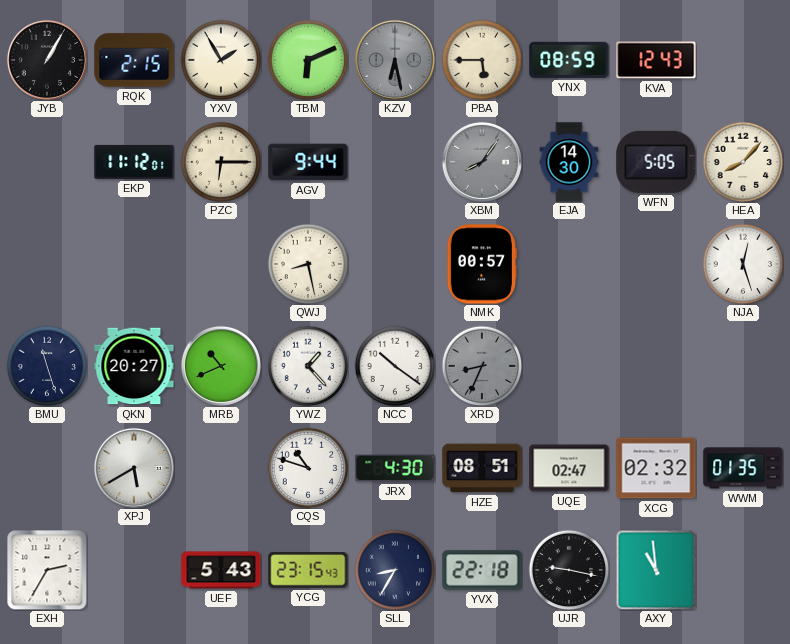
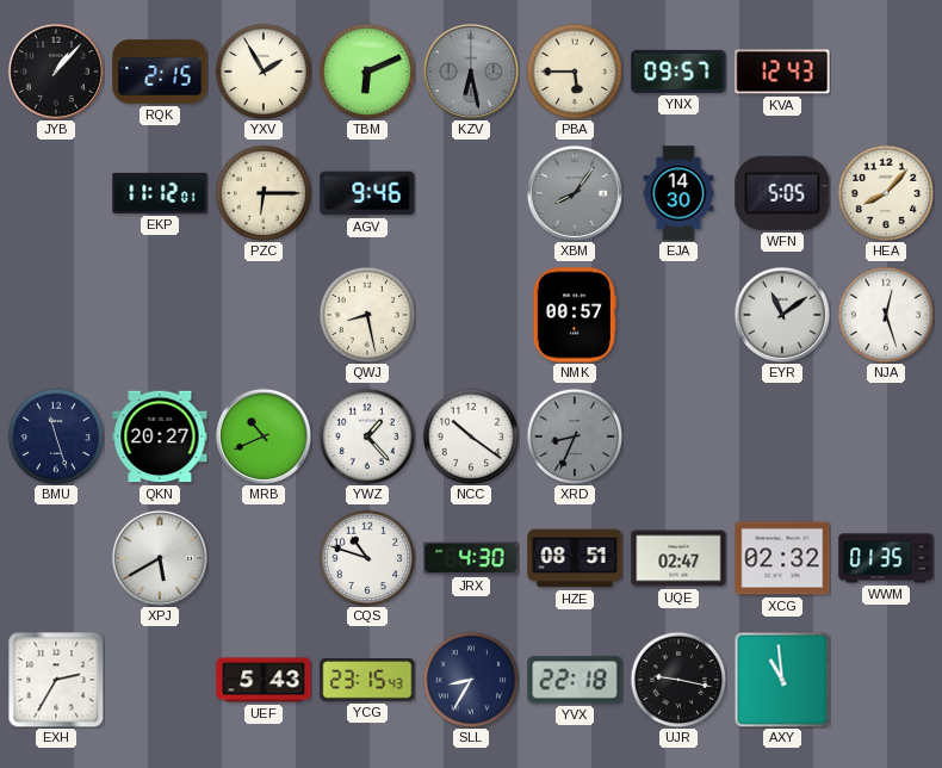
JYB: 1:05 -> 1:07
YNX: 08:59 -> 09:57
AGV: 9:44 -> 9:46
EYR: none -> 11:09
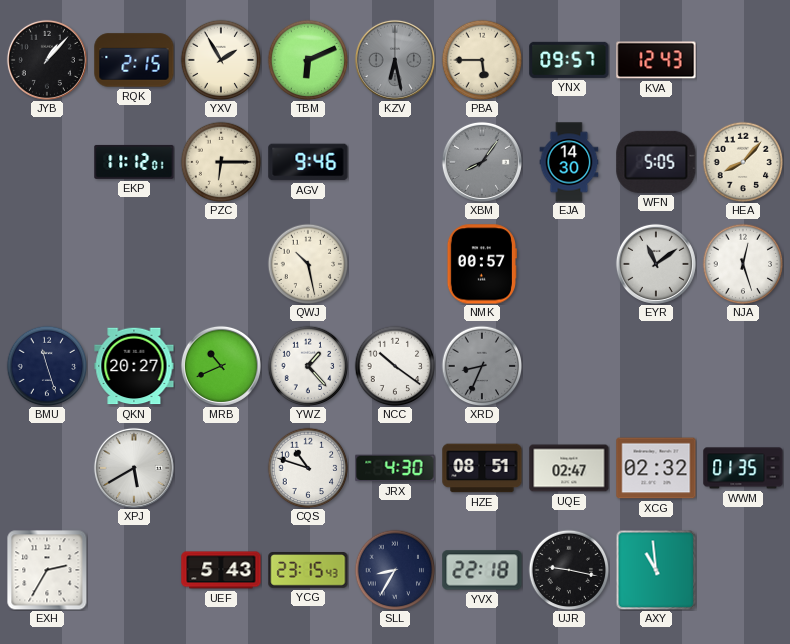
QWJ: 8:28 -> 10:28
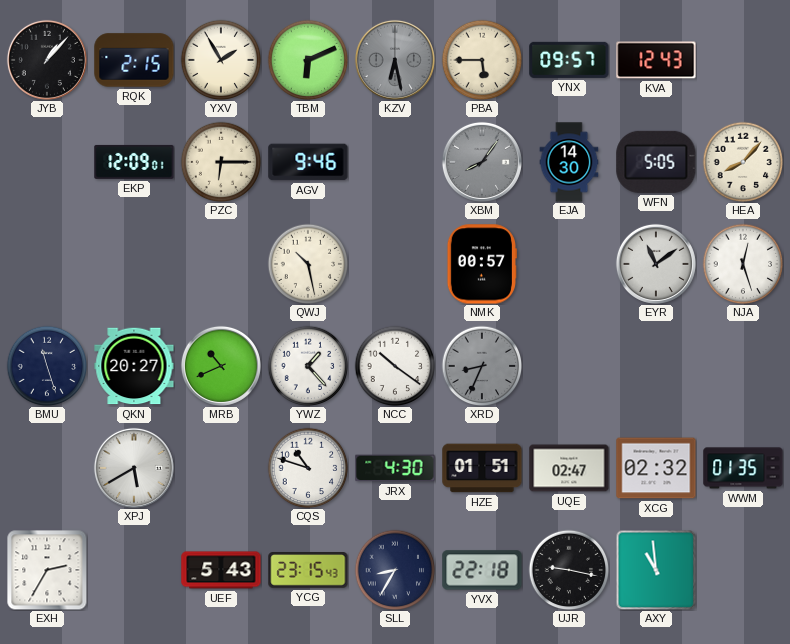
EKP: 11:12 -> 12:09
HZE: 08:51 -> 01:51
